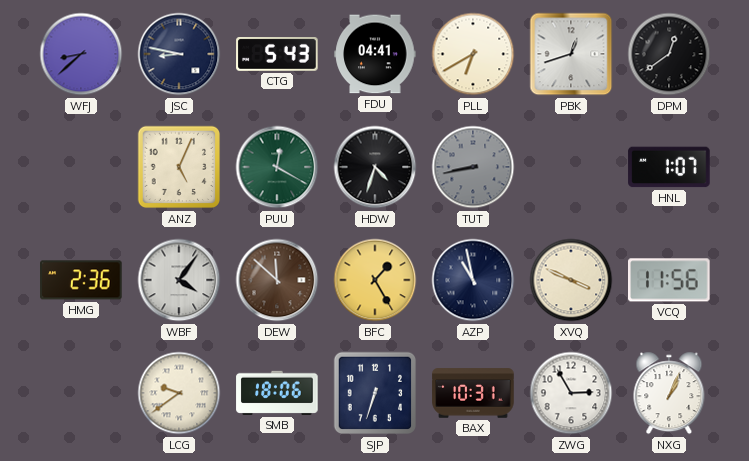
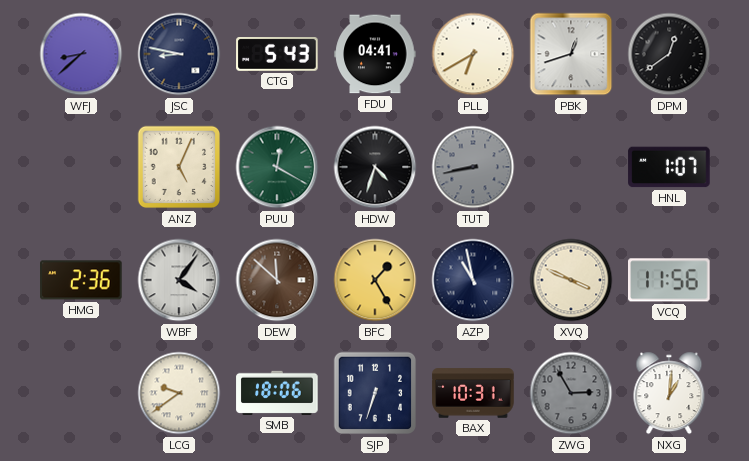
ZWG dial: white -> grey
NXG: 1:04 -> 1:01
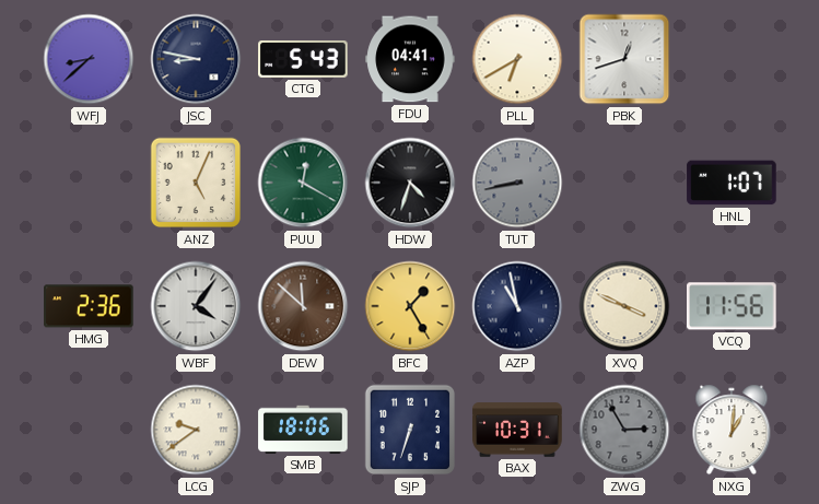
DPM: 12:39 -> none
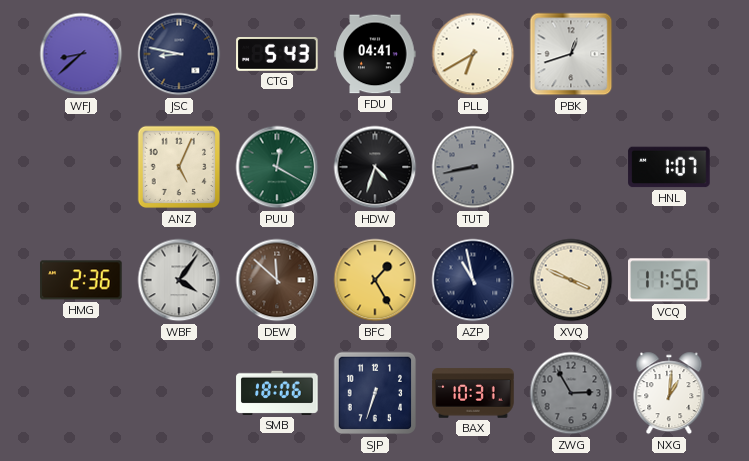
LCG: 9:39 -> none
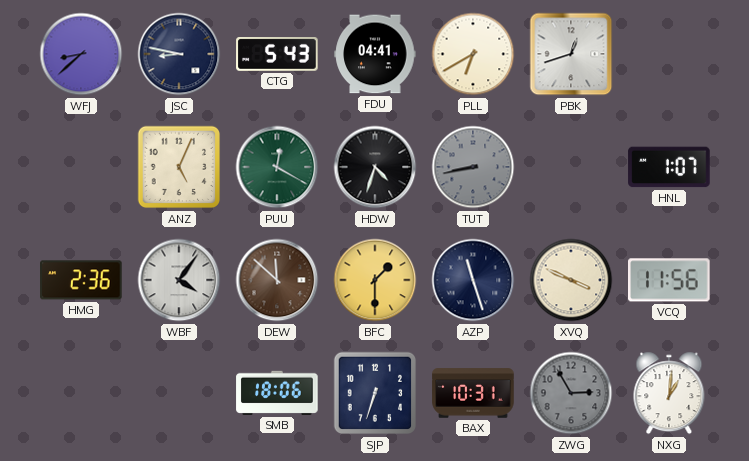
BFC: 1:25 -> 1:30
AZP: 10:58 -> 11:27
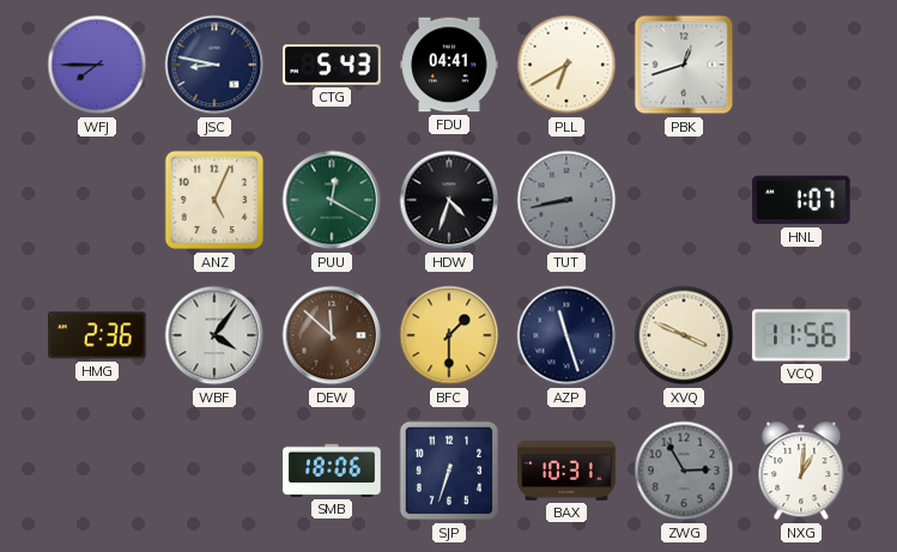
WFJ: 8:38 -> 7:45
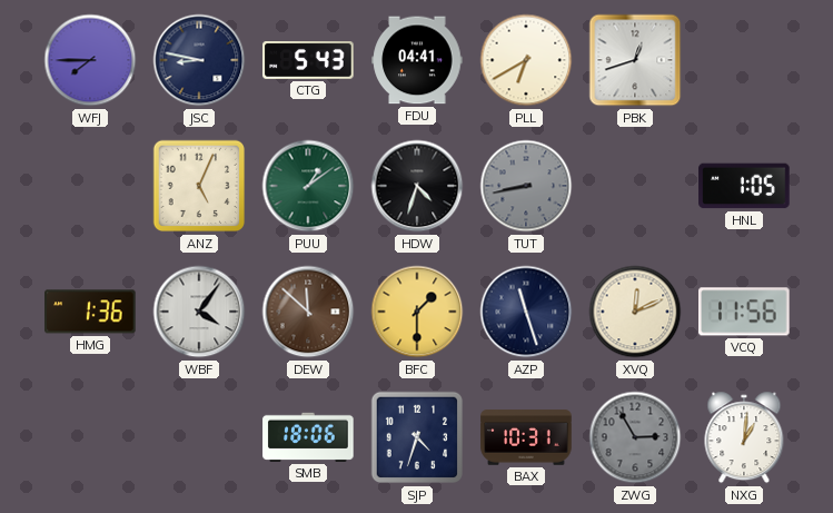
PUU: 12:20 -> 1:09
HNL: 1:07 -> 1:05
HMG: 2:36 -> 1:36
XVQ: 3:49 -> 12:11
SJP: 6:33 -> 4:33
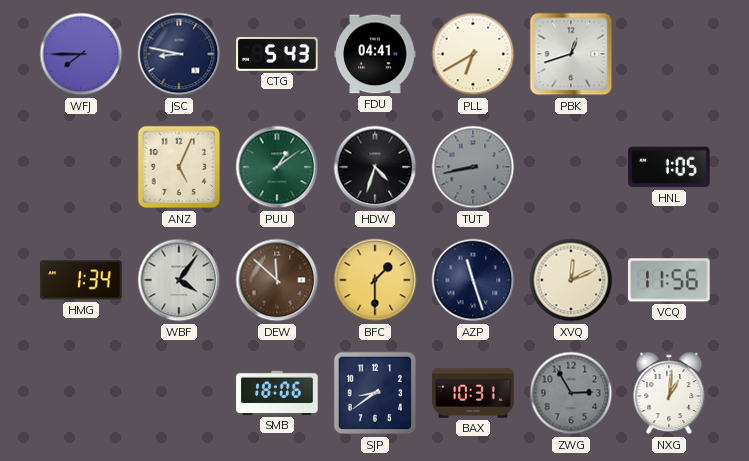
HMG: 1:36 -> 1:34
SJP: 4:33 -> 8:39
